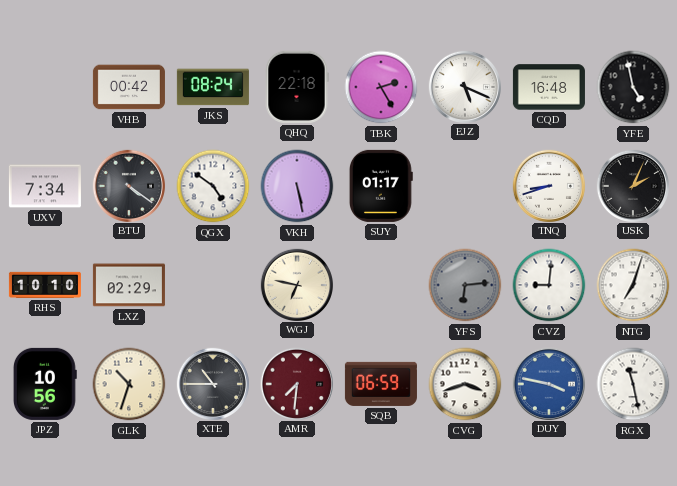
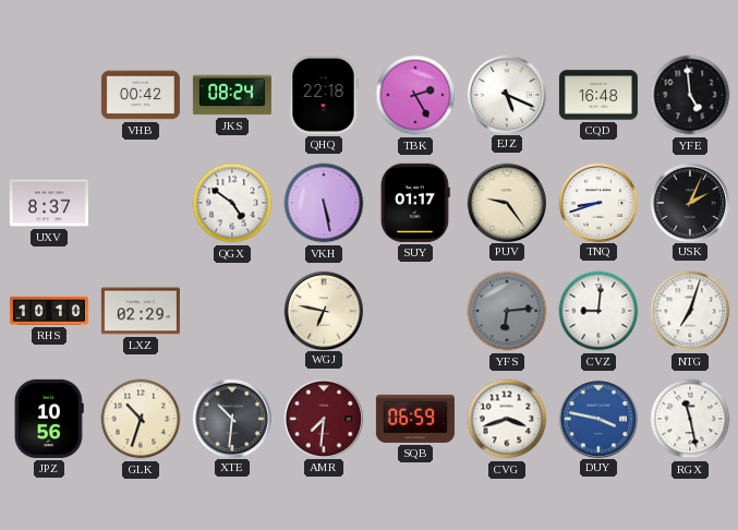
YFE: 4:58 -> 4:59
UXV: 7:34 -> 8:37
BTU: 4:21 -> none
PUV: none -> 9:24
XTE: 10:45 -> 10:31
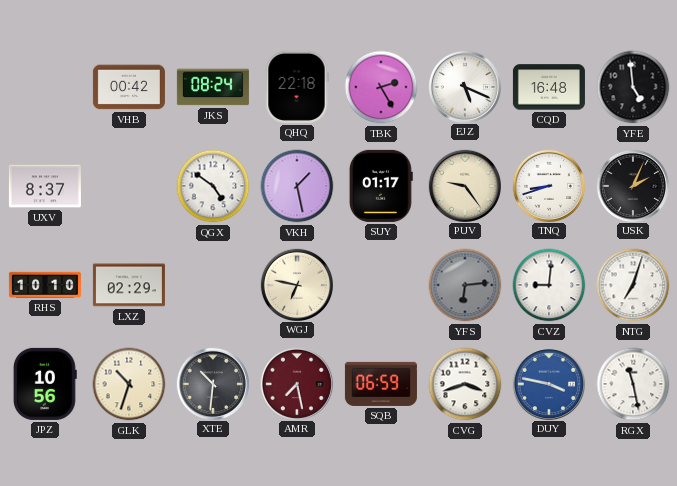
VKH: 5:28 -> 1:28
AMR: 7:31 -> 7:28
